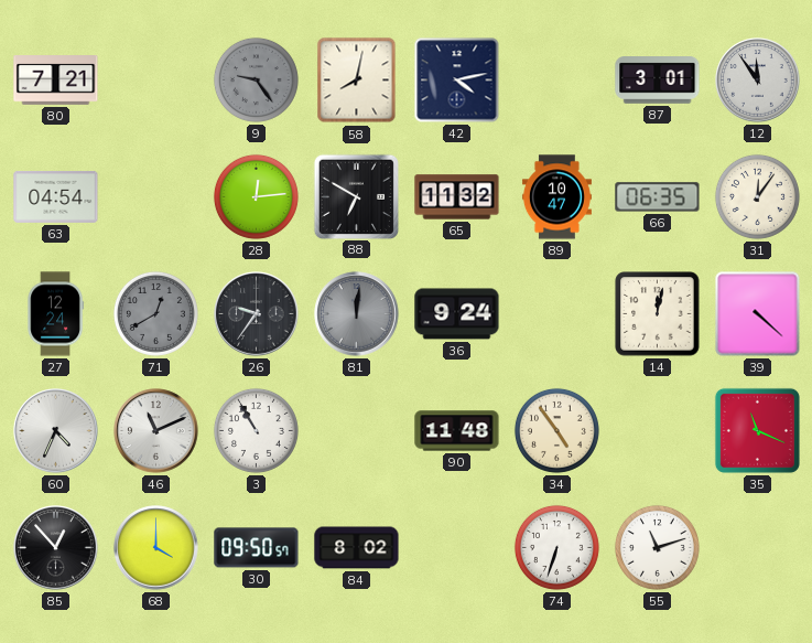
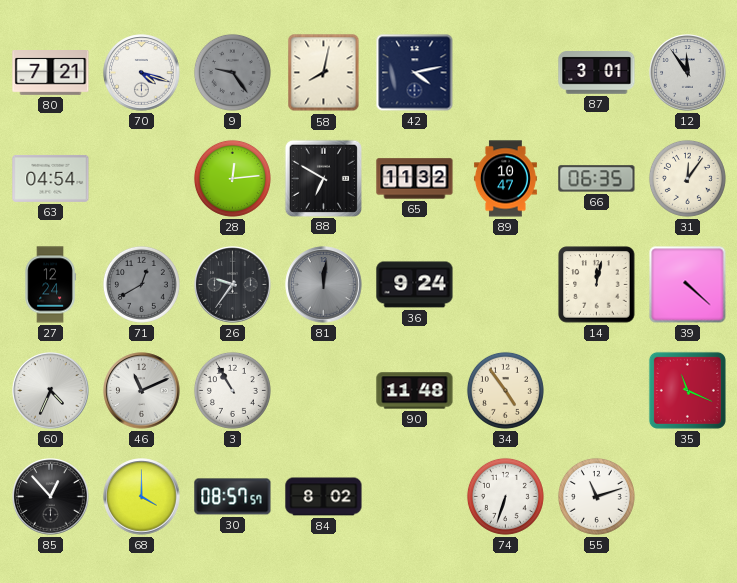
70: none -> 4:18
30: 09:50 -> 08:57
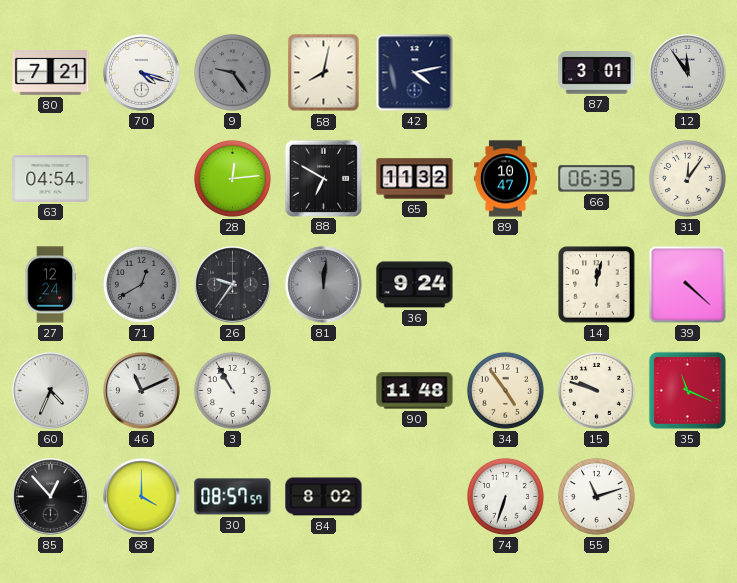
15: none -> 9:48
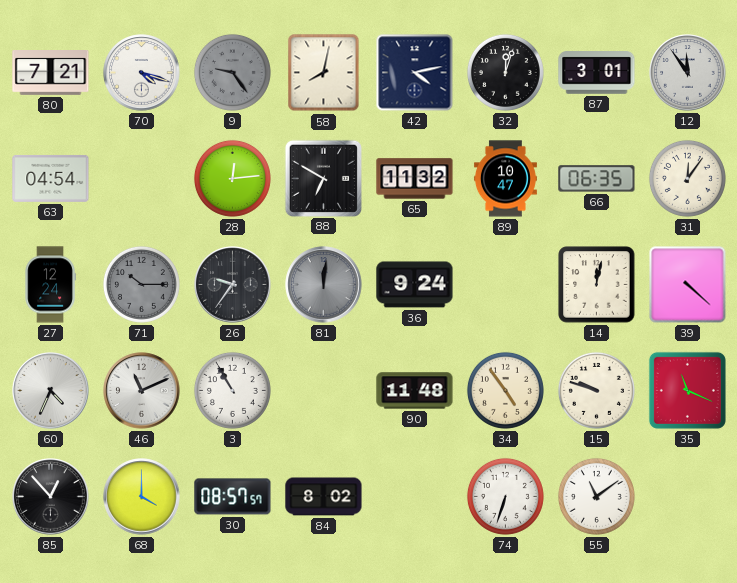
32: none -> 12:03
71: 12:40 -> 10:15
55: 11:12 -> 11:09
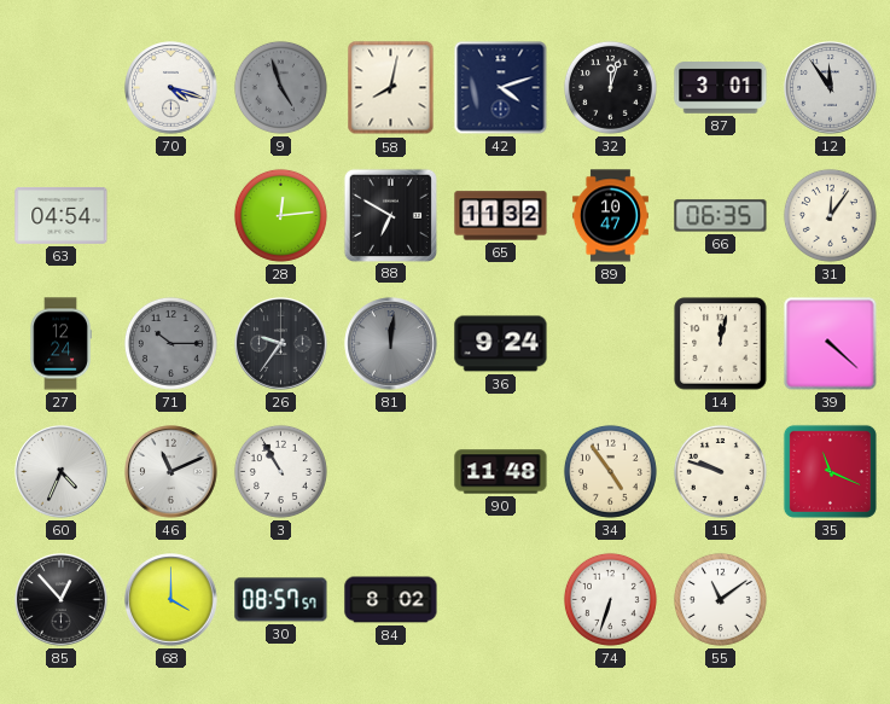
80: 7:21 -> none
9: 9:24 -> 4:57
42: 4:13 -> 4:12
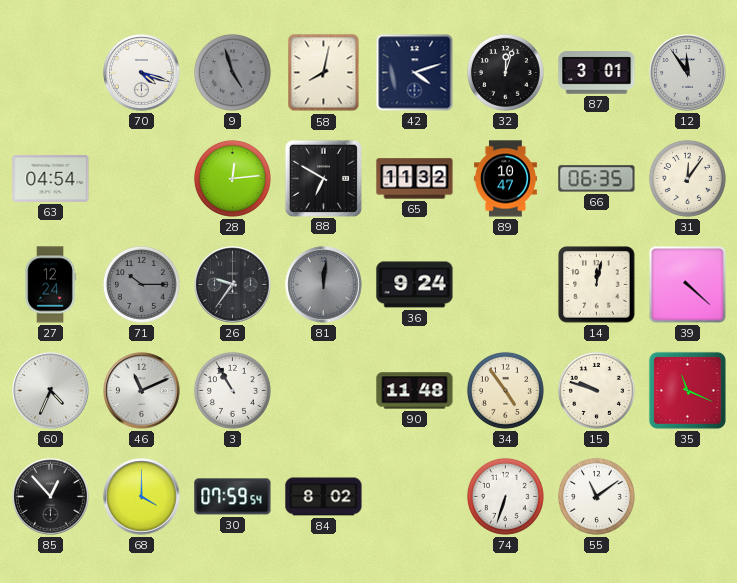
30: 08:57 -> 07:59
